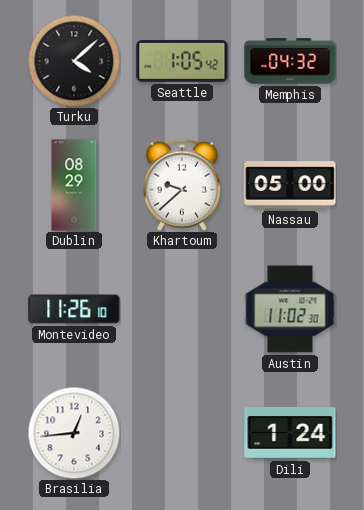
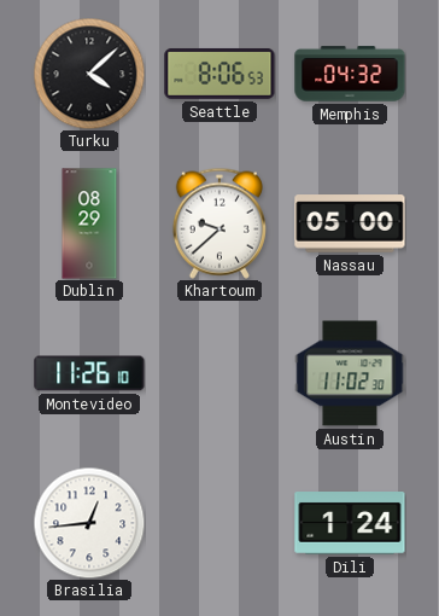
Seattle: 1:05 -> 8:06
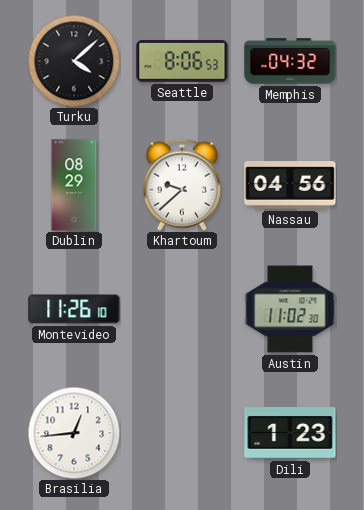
Nassau: 05:00 -> 04:56
Dili: 1:24 -> 1:23
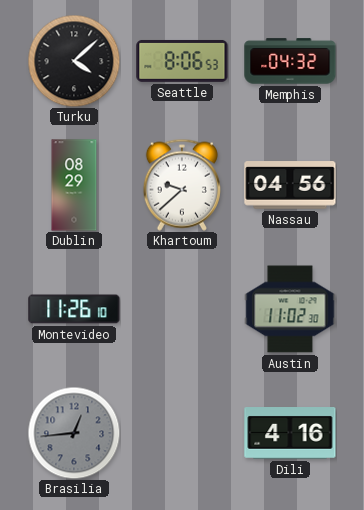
Brasilia dial: white -> grey
Dili: 1:23 -> 4:16
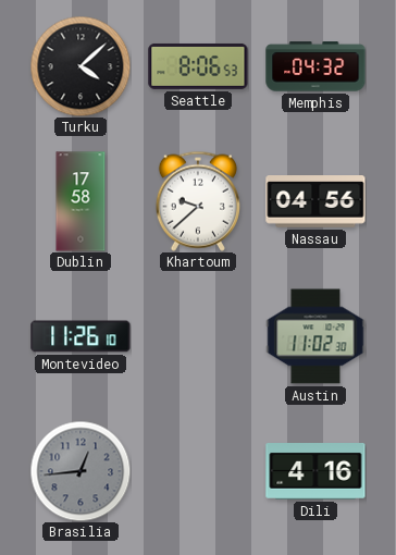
Dublin: 08:29 -> 17:58
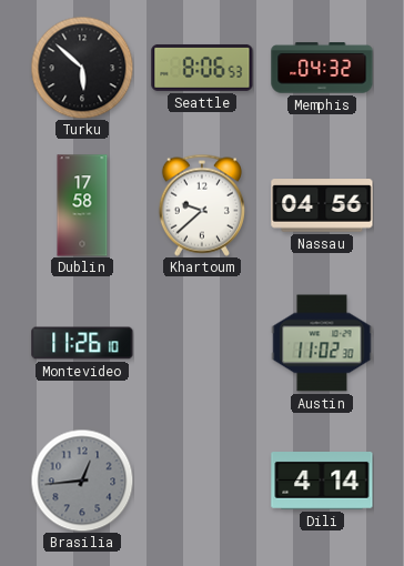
Turku: 4:08 -> 5:52
Dili: 4:16 -> 4:14
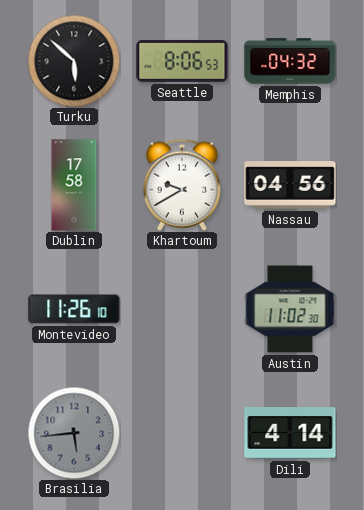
Khartoum: 9:38 -> 9:40
Brasilia: 12:44 -> 5:44
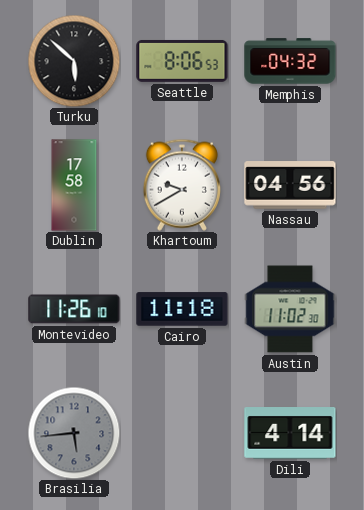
Cairo: none -> 11:18
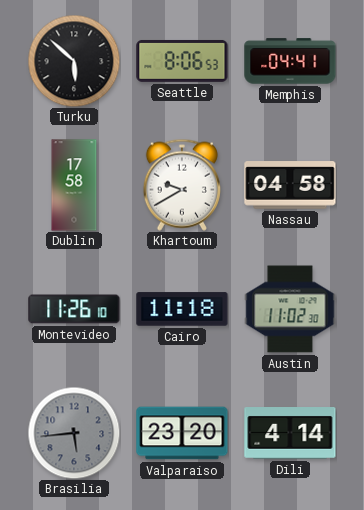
Memphis: 04:32 -> 04:41
Nassau: 04:56 -> 04:58
Valparaiso: none -> 23:20
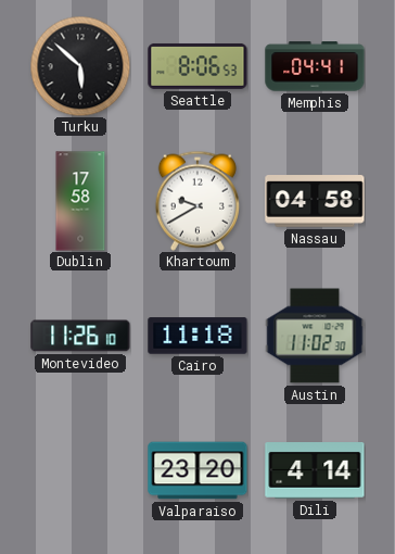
Brasilia: 5:44 -> none
